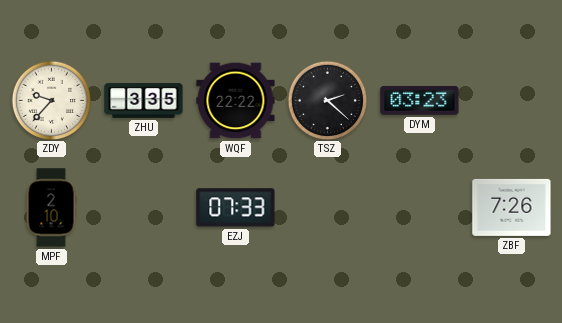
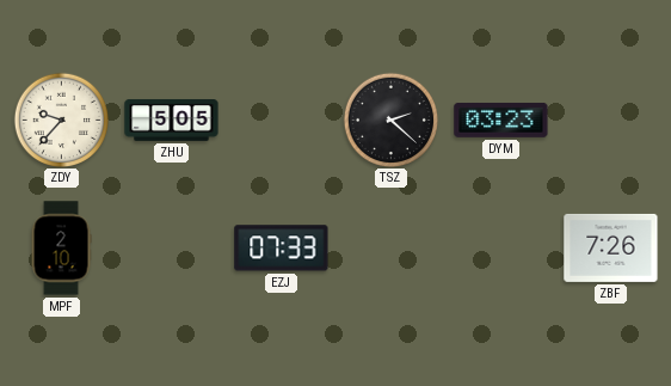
ZHU: 3:35 -> 5:05
WQF: 22:22 -> none
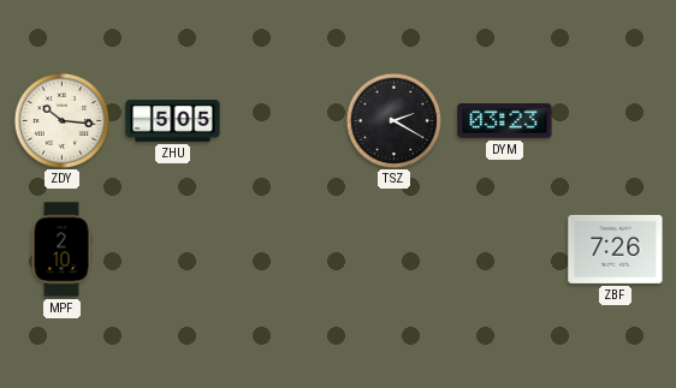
ZDY: 9:37 -> 10:16
TSZ: 2:22 -> 2:20
EZJ: 07:33 -> none
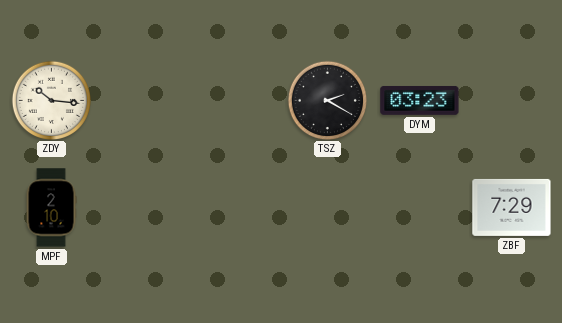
ZHU: 5:05 -> none
ZBF: 7:26 -> 7:29
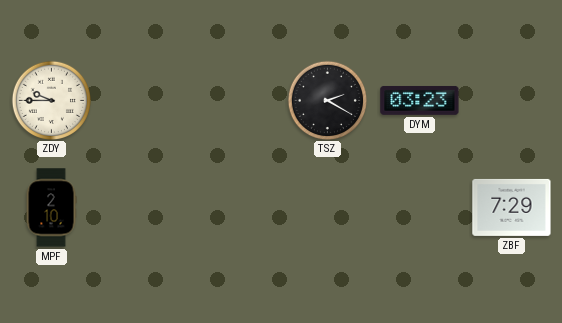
ZDY: 10:16 -> 9:45
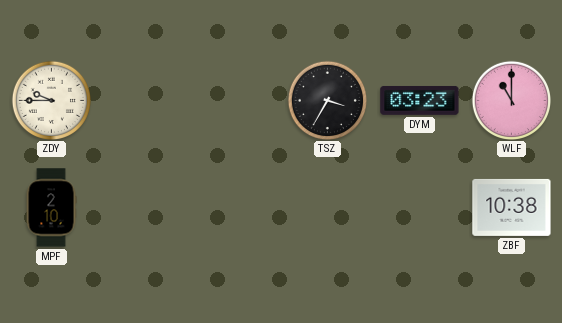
TSZ: 2:20 -> 3:35
WLF: none -> 11:00
ZBF: 7:29 -> 10:38
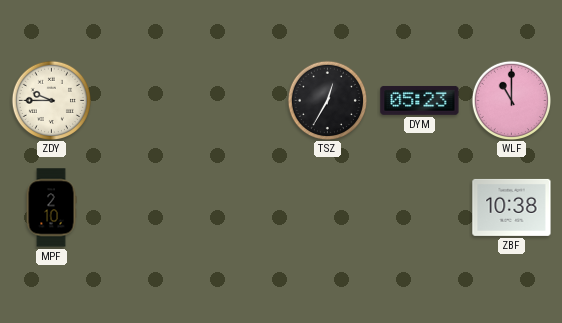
TSZ: 3:35 -> 12:35
DYM: 03:23 -> 05:23
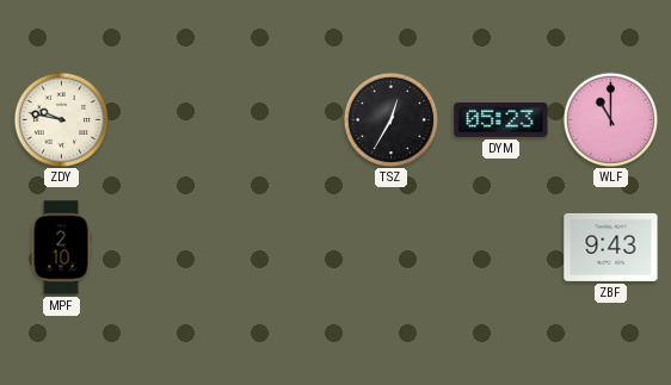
ZDY: 9:45 -> 9:47
ZBF: 10:38 -> 9:43
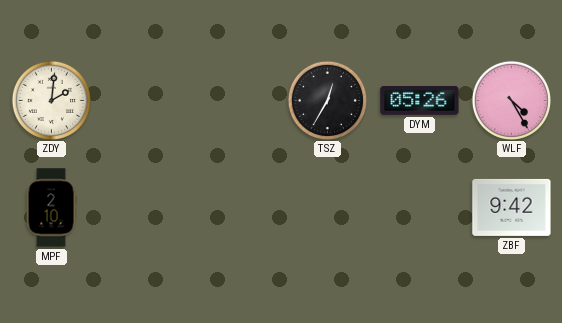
ZDY: 9:47 -> 2:01
DYM: 05:23 -> 05:26
WLF: 11:00 -> 4:25
ZBF: 9:43 -> 9:42
